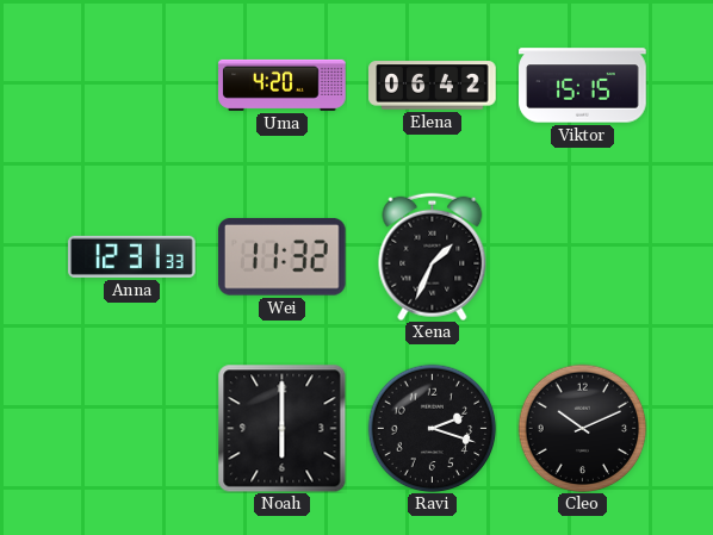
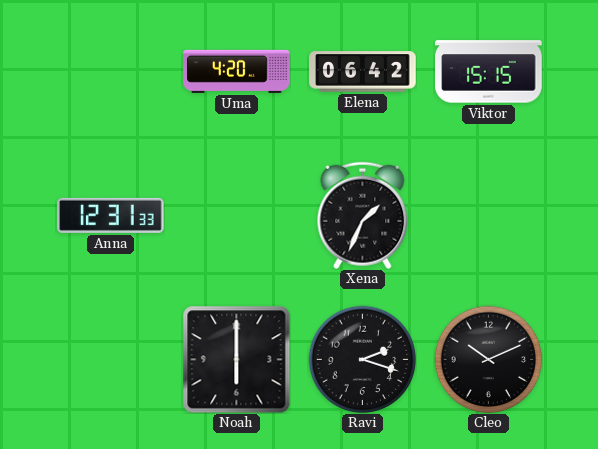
Wei: 11:32 -> none
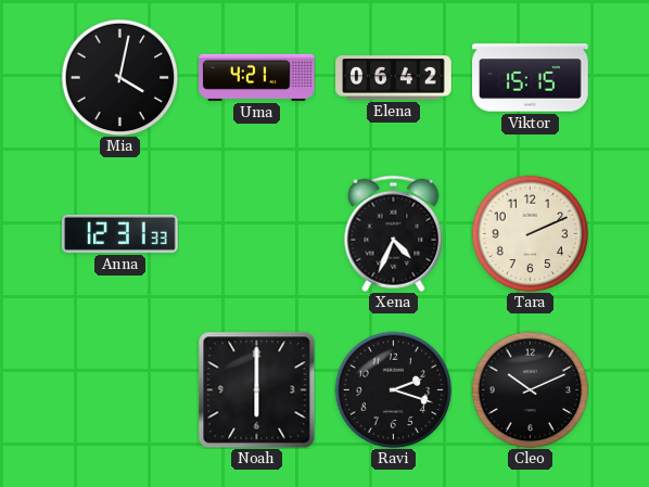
Mia: none -> 4:02
Uma: 4:20 -> 4:21
Xena: 1:34 -> 4:34
Tara: none -> 2:11
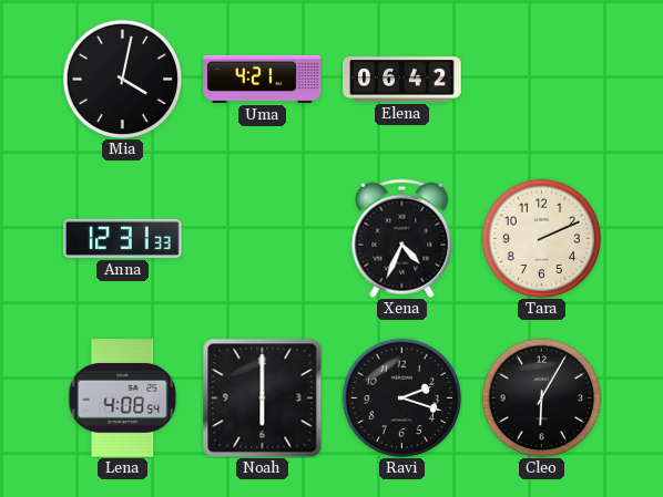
Viktor: 15:15 -> none
Lena: none -> 4:08
Cleo: 10:11 -> 6:05
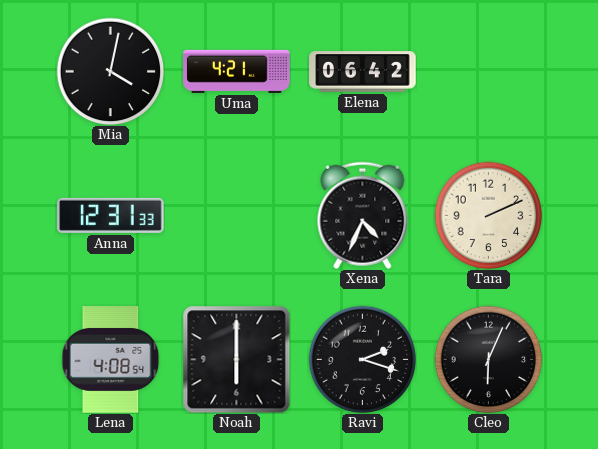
Cleo: 6:05 -> 6:04
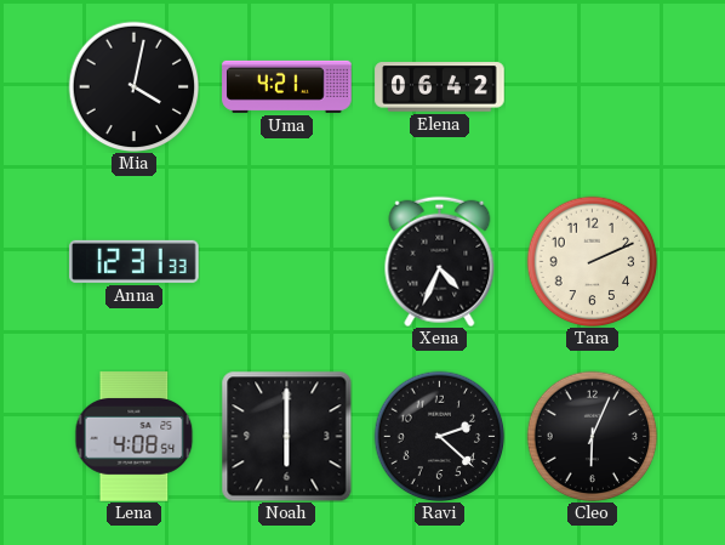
Ravi: 2:18 -> 2:22
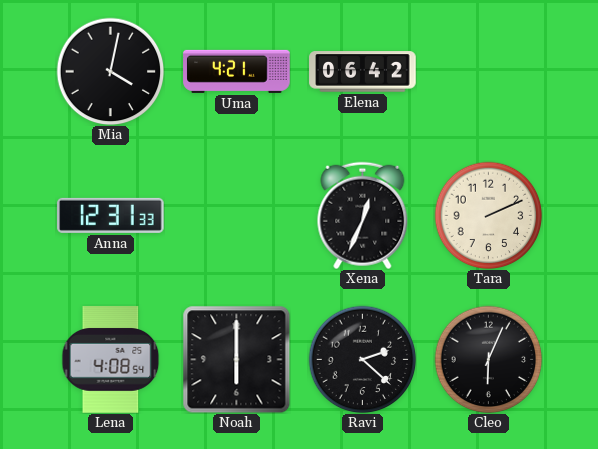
Xena: 4:34 -> 12:34
